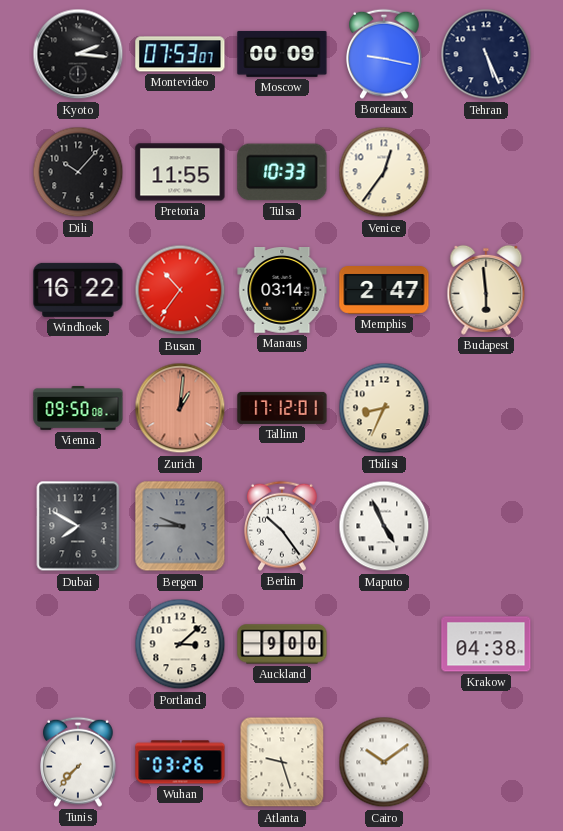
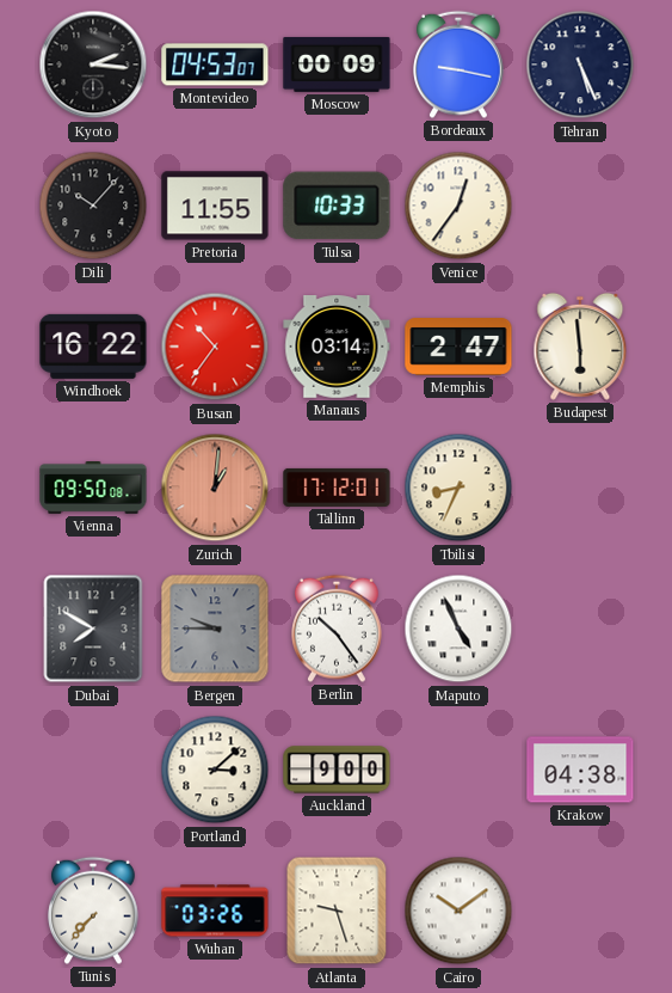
Montevideo: 07:53 -> 04:53
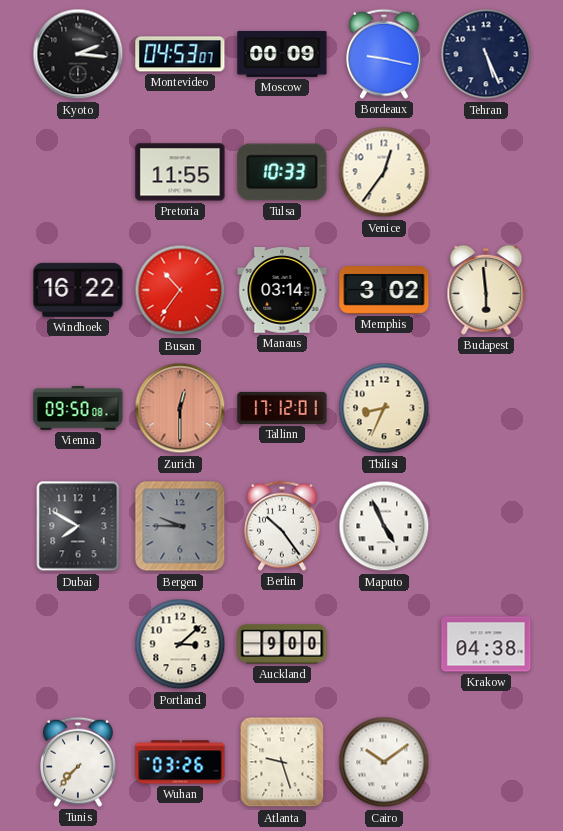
Dili: 10:07 -> none
Memphis: 2:47 -> 3:02
Zurich: 1:01 -> 12:30
